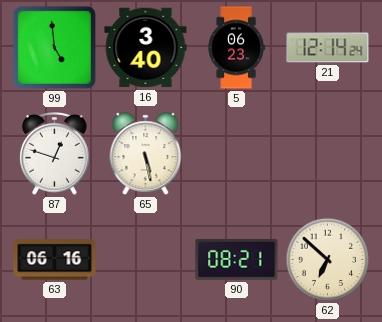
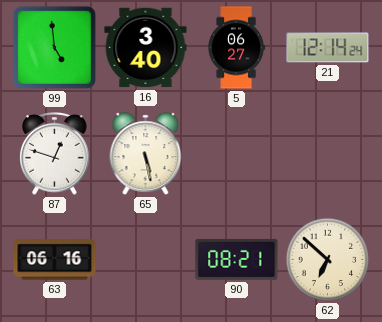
5: 06:23 -> 06:27
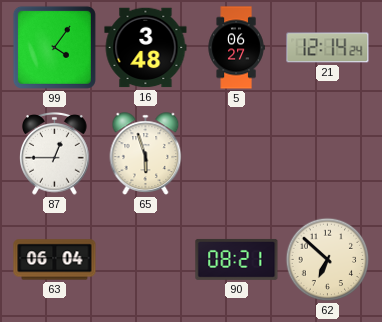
99: 4:59 -> 4:06
16: 3:40 -> 3:48
87: 12:48 -> 12:45
65: 5:28 -> 5:57
63: 06:16 -> 06:04
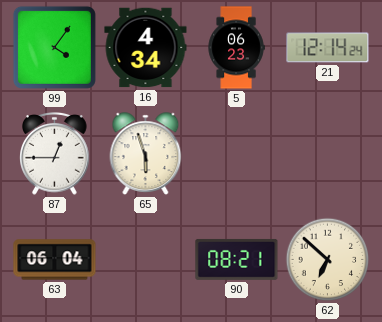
16: 3:48 -> 4:34
5: 06:27 -> 06:23
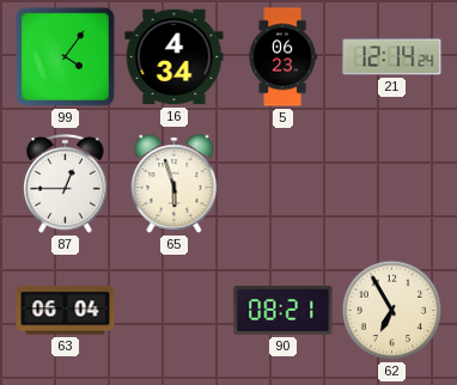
62: 6:52 -> 6:55
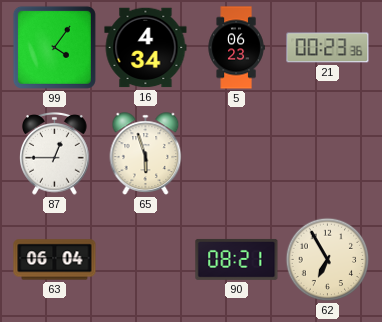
21: 12:14 -> 00:23
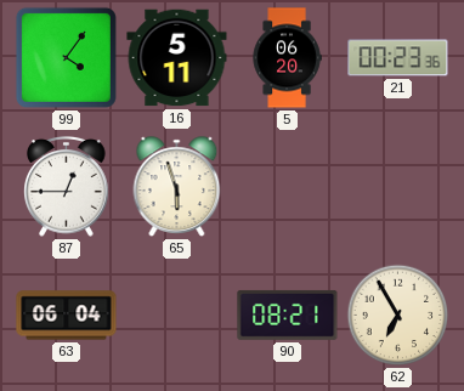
16: 4:34 -> 5:11
5: 06:23 -> 06:20
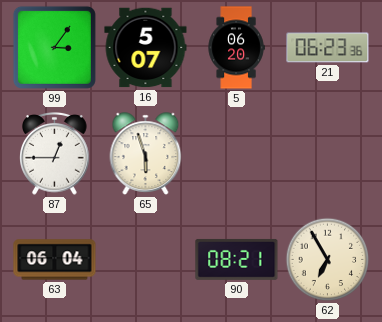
99: 4:06 -> 3:06
16: 5:11 -> 5:07
21: 00:23 -> 06:23
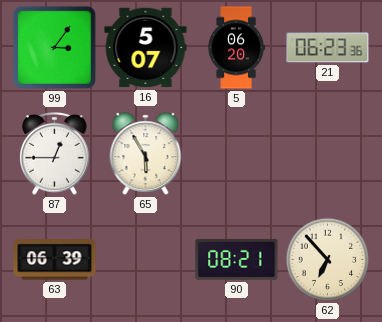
65: 5:57 -> 5:55
63: 06:04 -> 06:39
62: 6:55 -> 6:53
